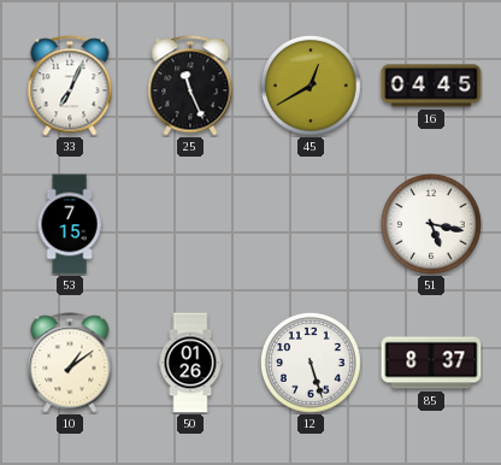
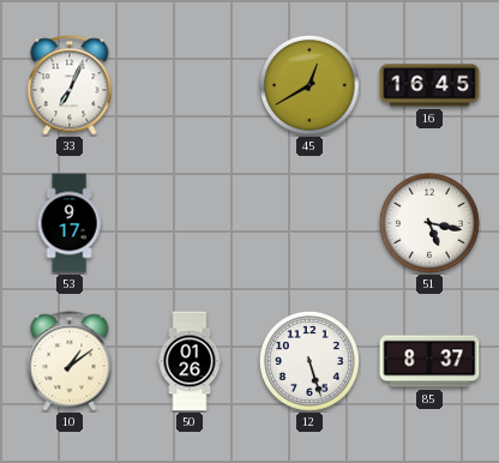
25: 11:26 -> none
16: 04:45 -> 16:45
53: 7:15 -> 9:17
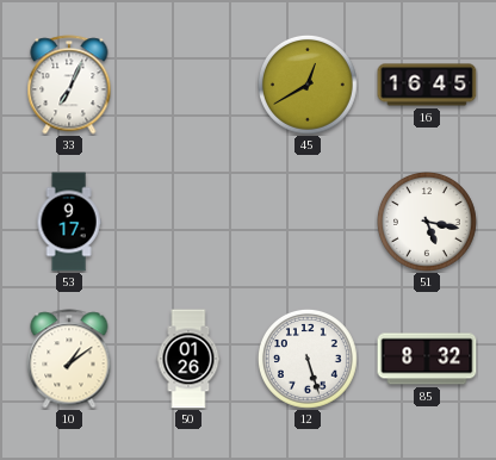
85: 8:37 -> 8:32
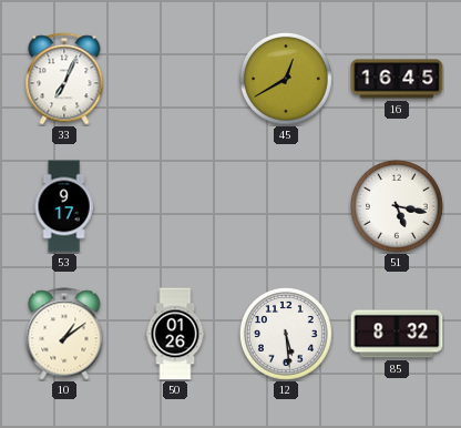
12: 5:27 -> 5:29
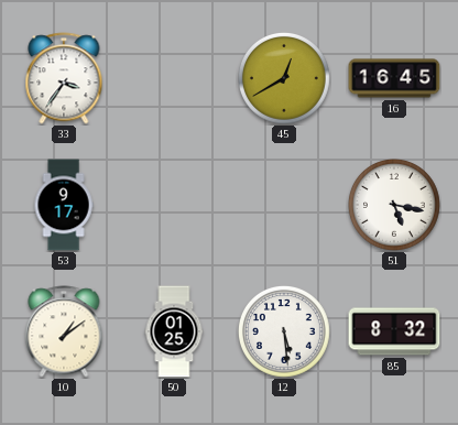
33: 7:04 -> 3:36
50: 01:26 -> 01:25
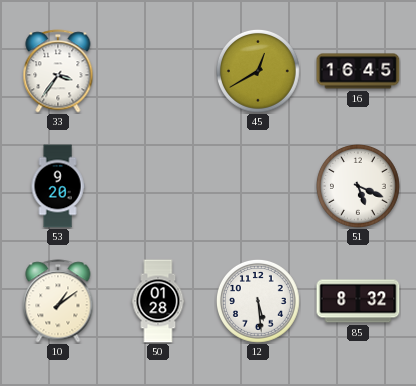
53: 9:17 -> 9:20
51: 5:17 -> 5:19
50: 01:25 -> 01:28
